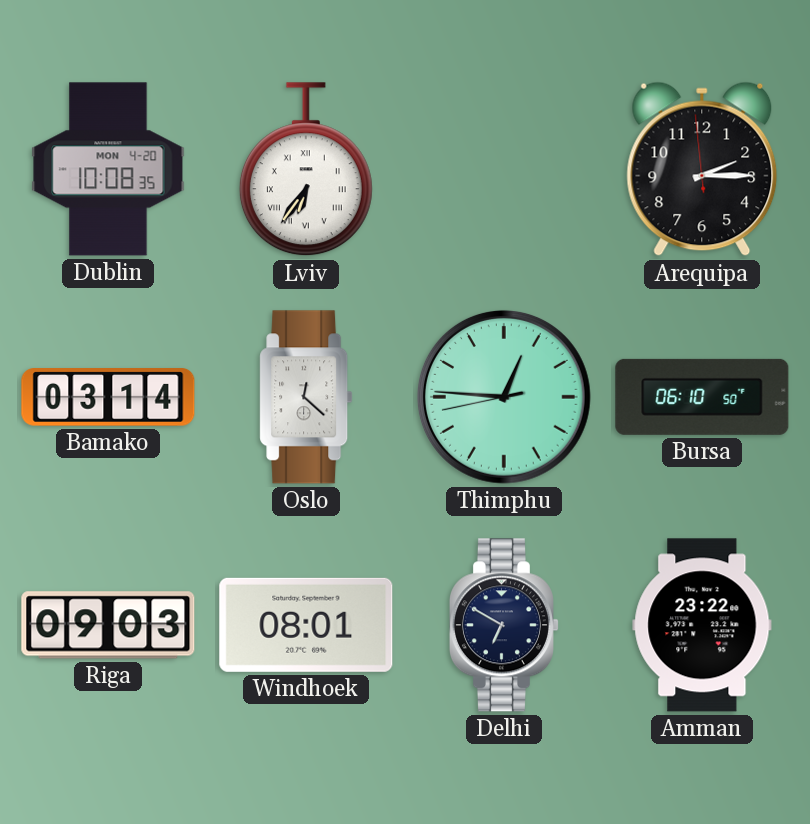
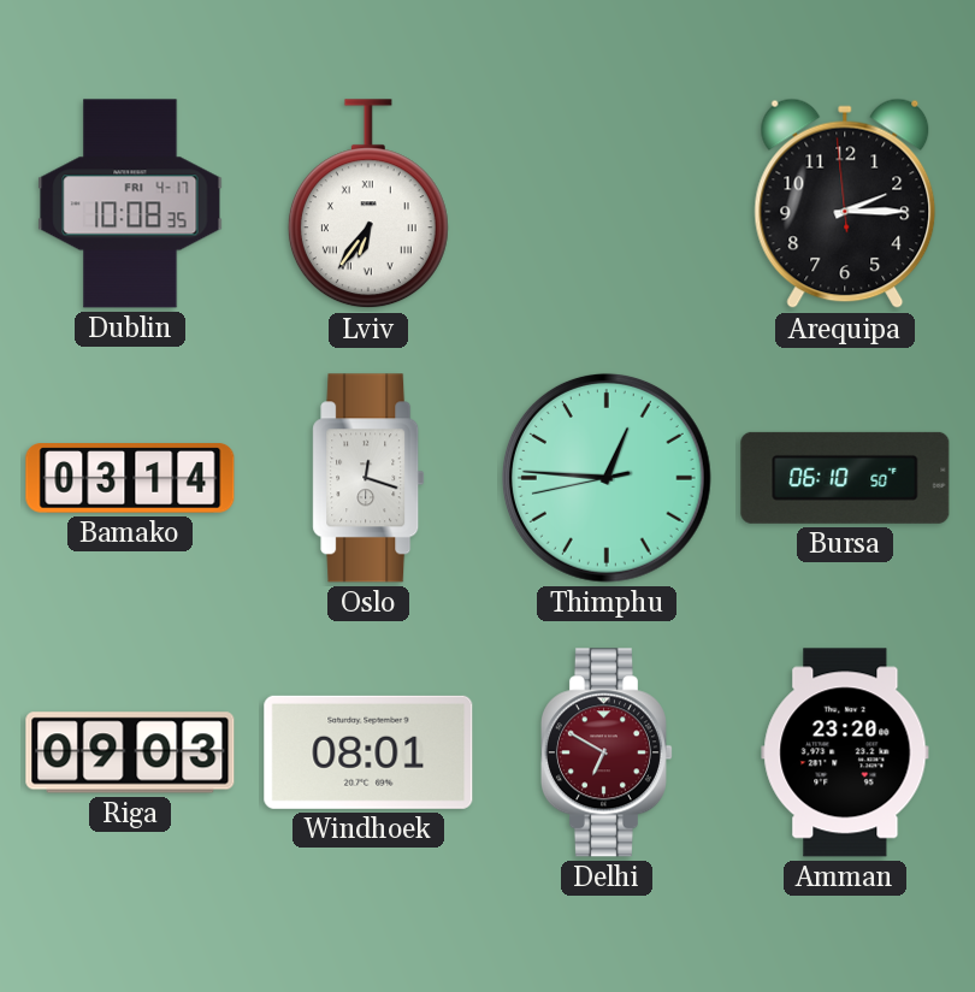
Dublin date: MON 4-20 -> FRI 4-17
Oslo: 12:22 -> 12:18
Delhi dial: navy -> burgundy
Amman: 23:22 -> 23:20
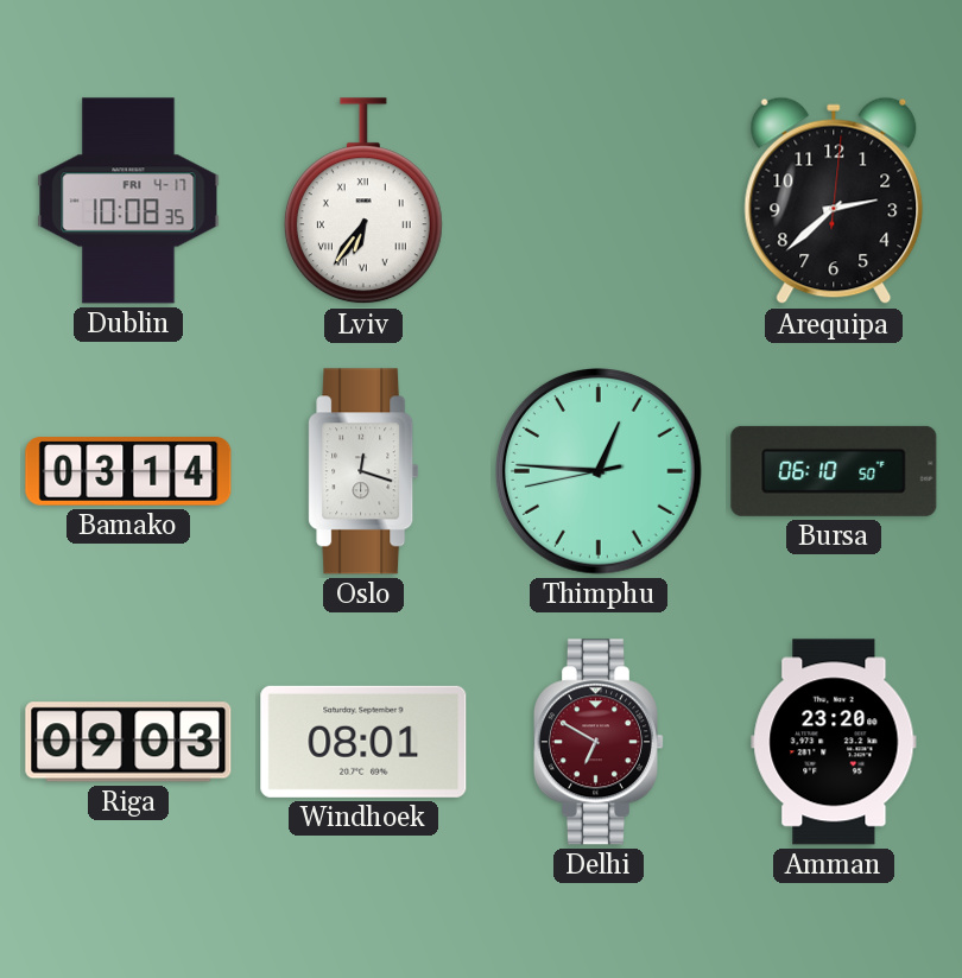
Arequipa: 2:14 -> 2:38
